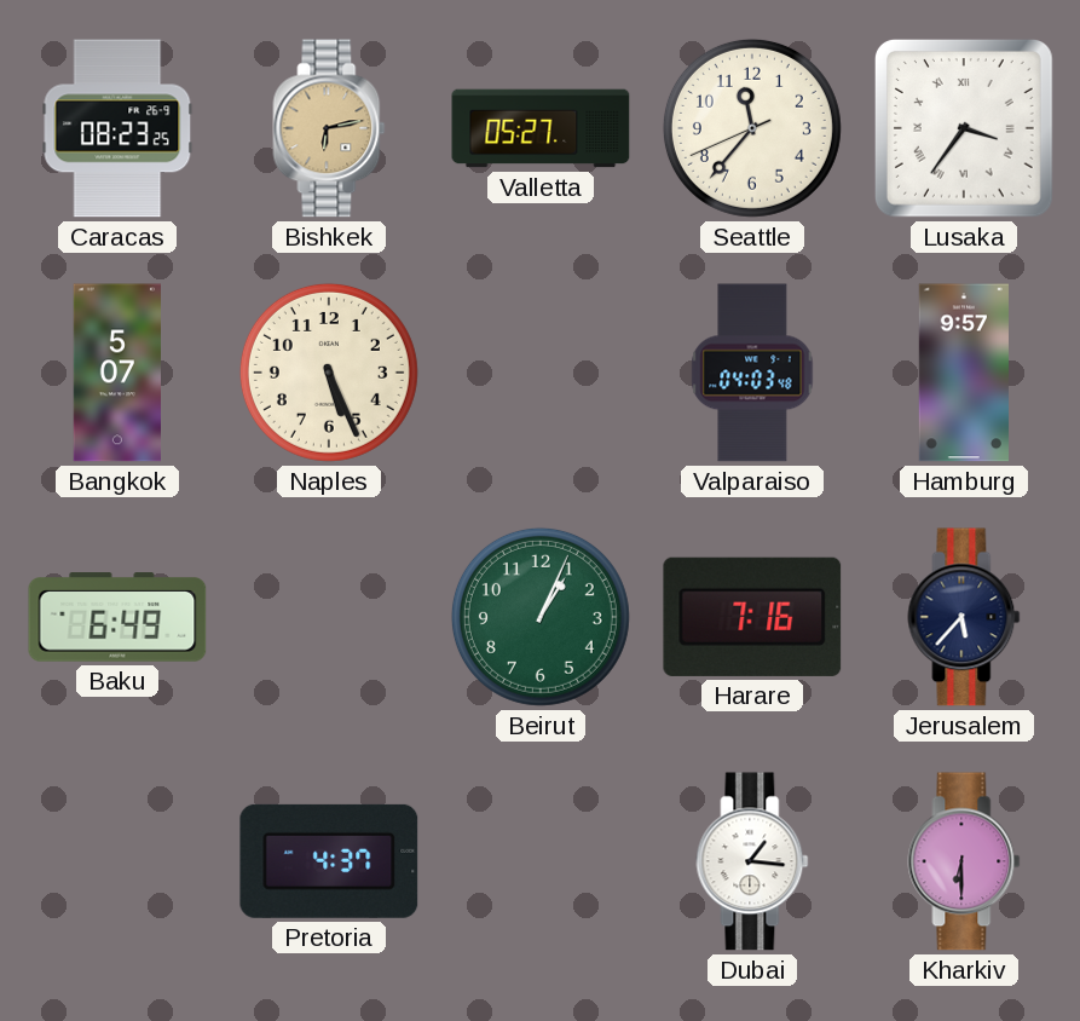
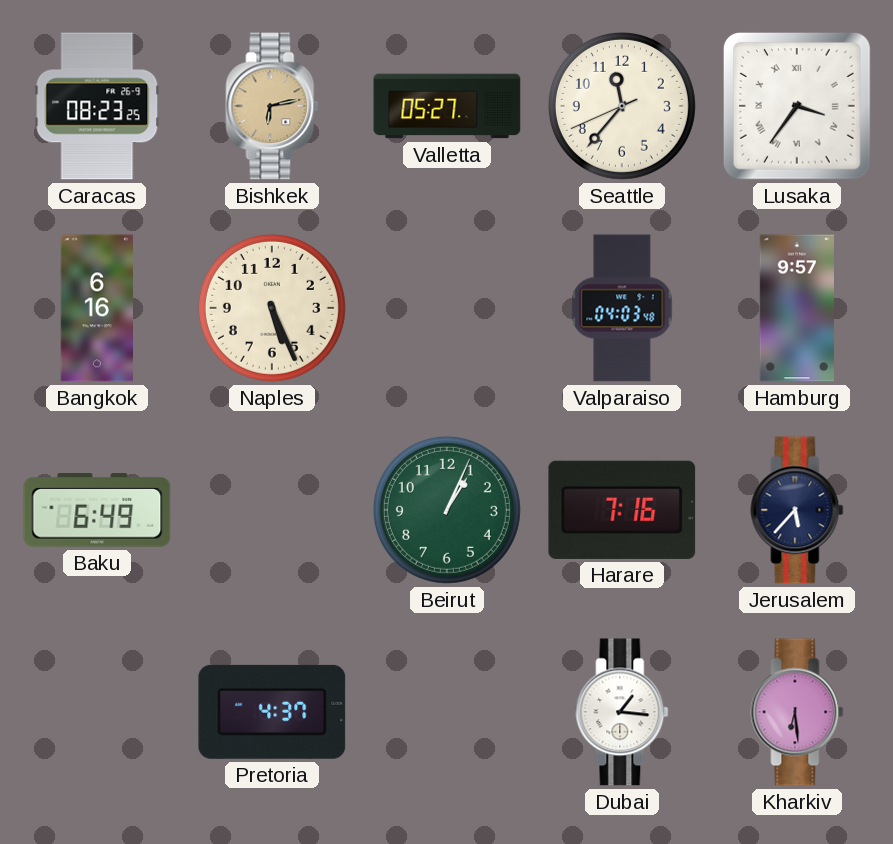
Bangkok: 5:07 -> 6:16
Kharkiv: 6:30 -> 6:29
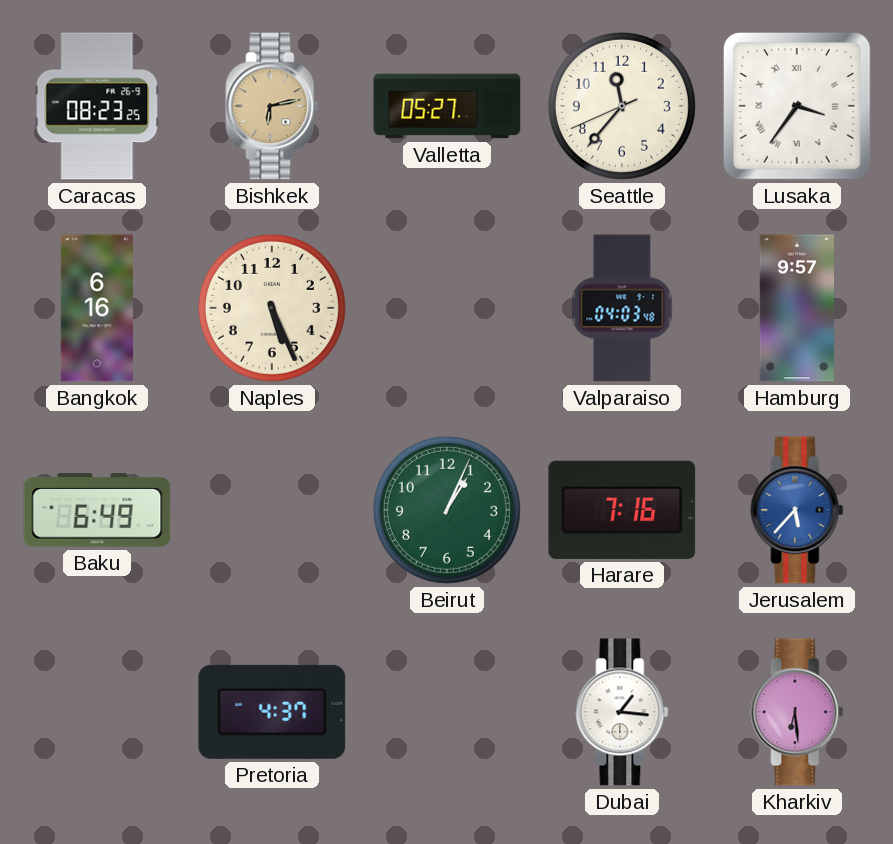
Jerusalem dial: navy -> blue
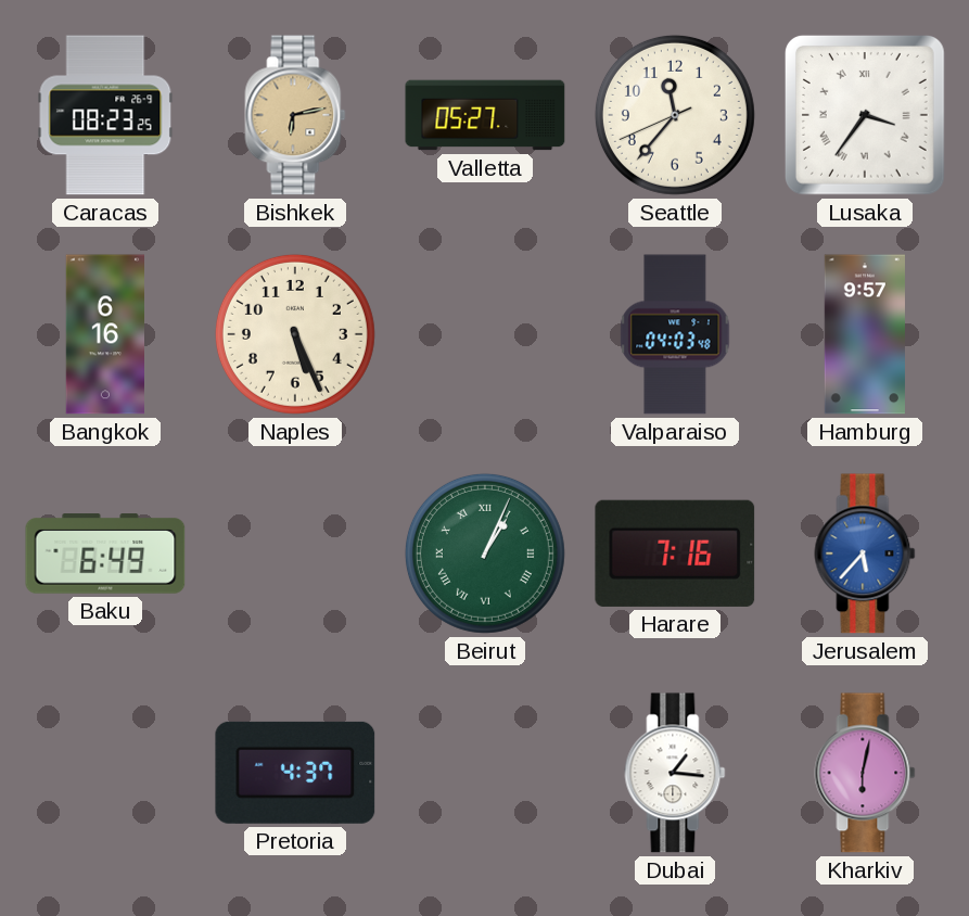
Beirut numerals: Arabic -> Roman
Kharkiv: 6:29 -> 6:02
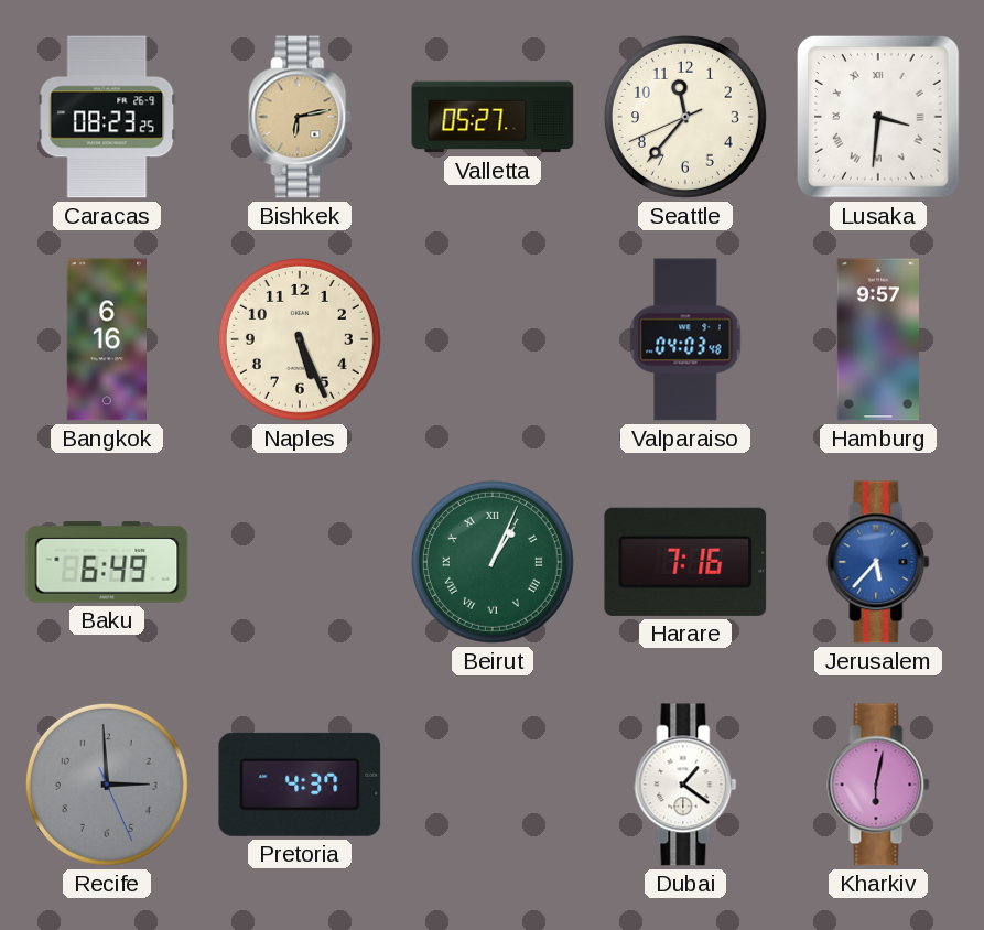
Lusaka: 3:36 -> 3:31
Recife: none -> 2:59
Dubai: 1:16 -> 1:21
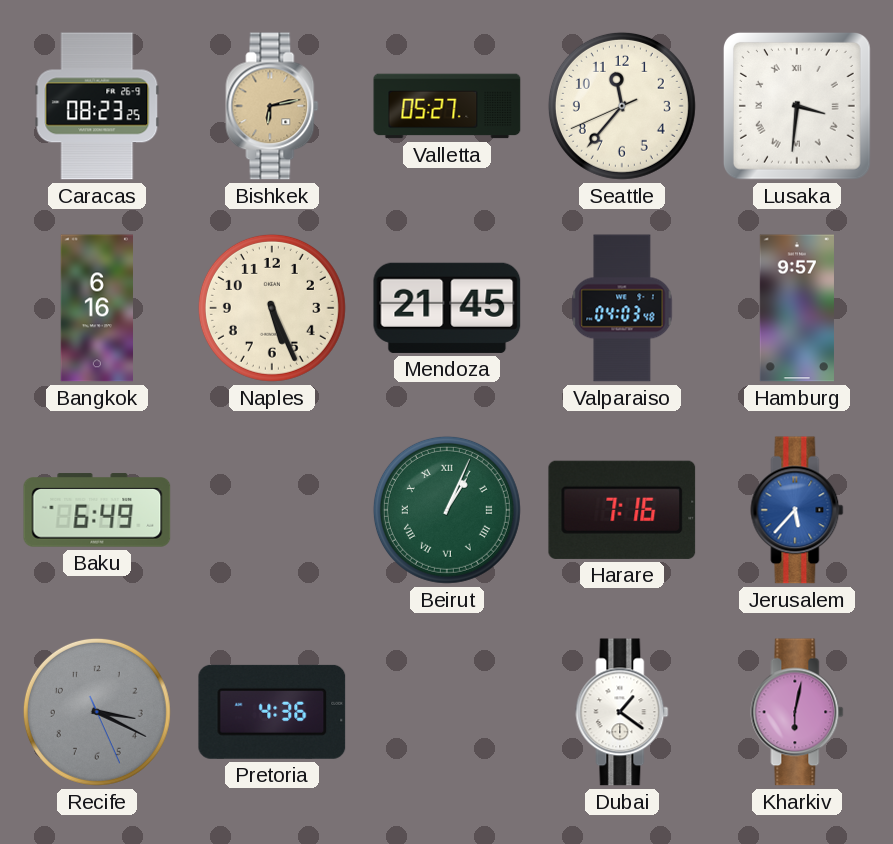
Mendoza: none -> 21:45
Recife: 2:59 -> 3:19
Pretoria: 4:37 -> 4:36
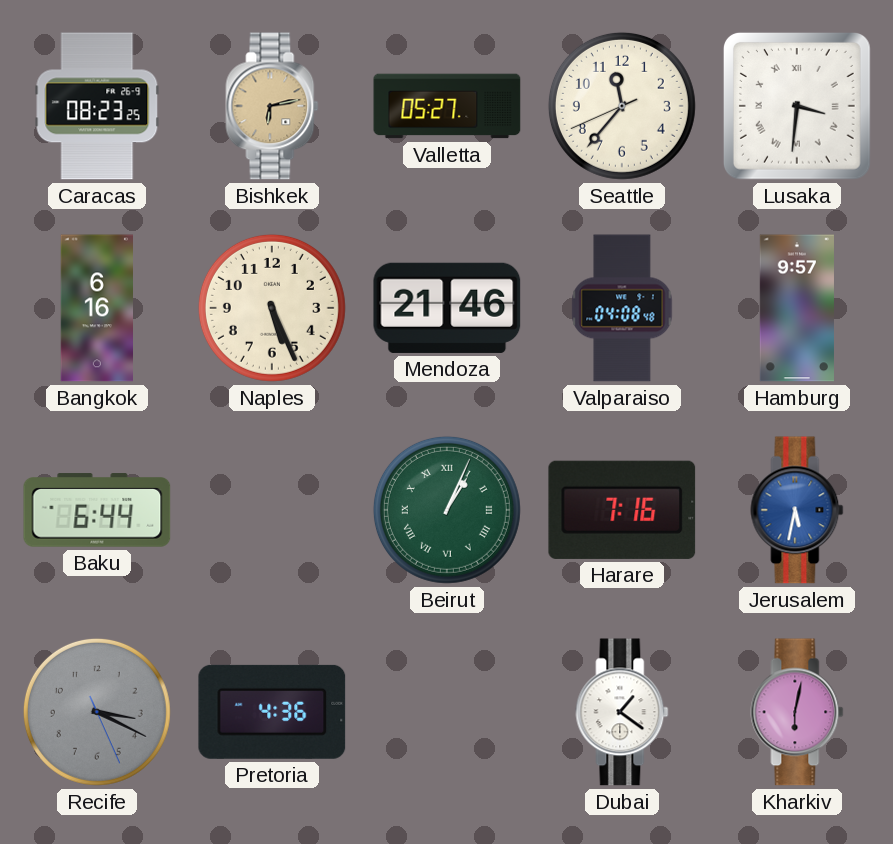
Mendoza: 21:45 -> 21:46
Valparaiso: 04:03 -> 04:08
Baku: 6:49 -> 6:44
Jerusalem: 5:37 -> 5:32
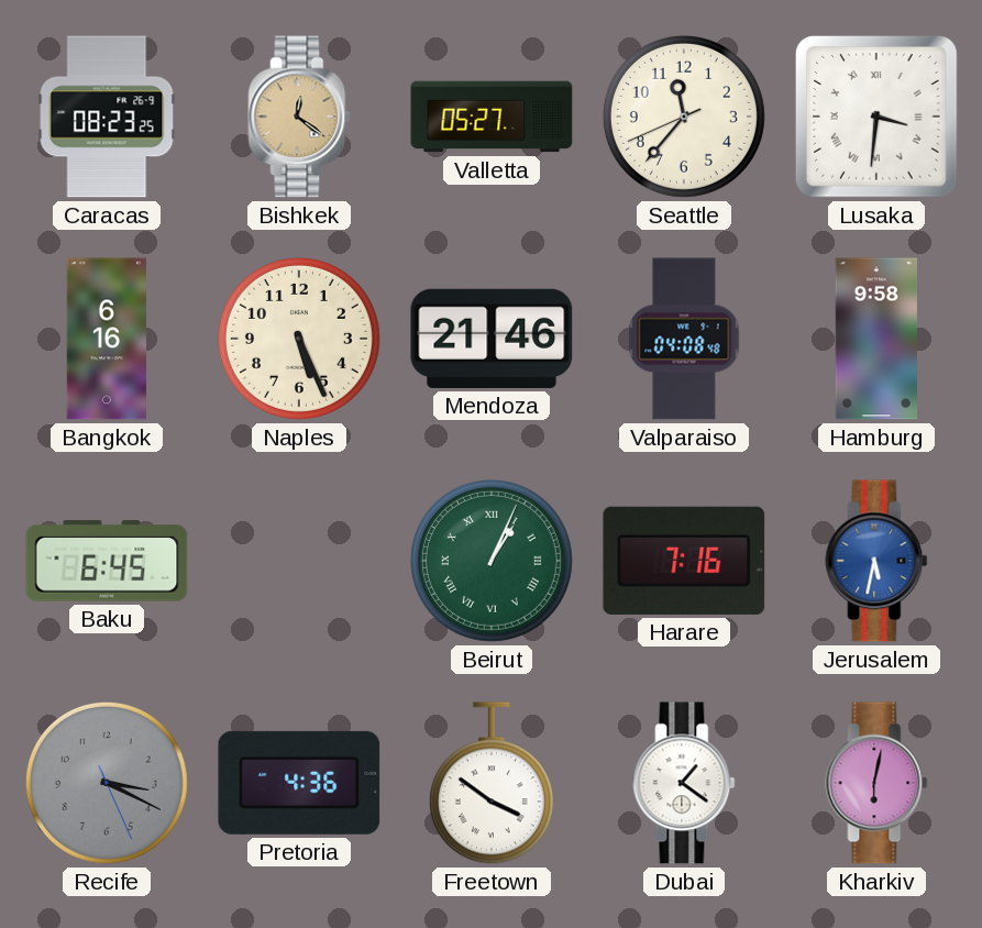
Bishkek: 6:13 -> 12:21
Hamburg: 9:57 -> 9:58
Baku: 6:44 -> 6:45
Freetown: none -> 3:51
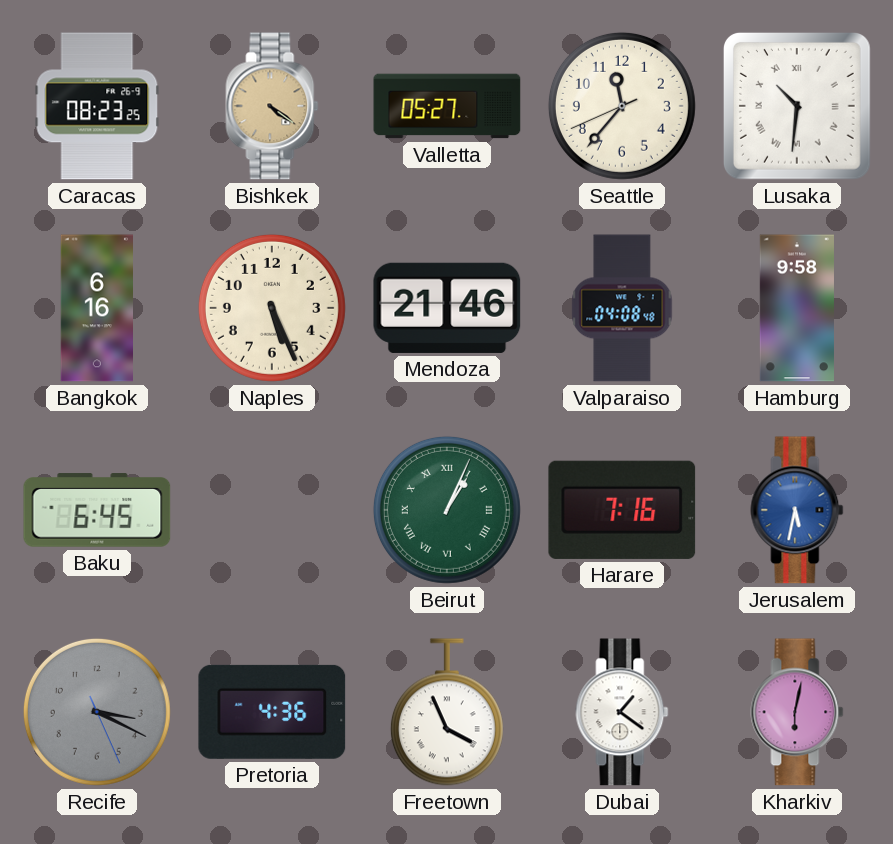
Bishkek: 12:21 -> 4:21
Lusaka: 3:31 -> 10:31
Freetown: 3:51 -> 3:56
